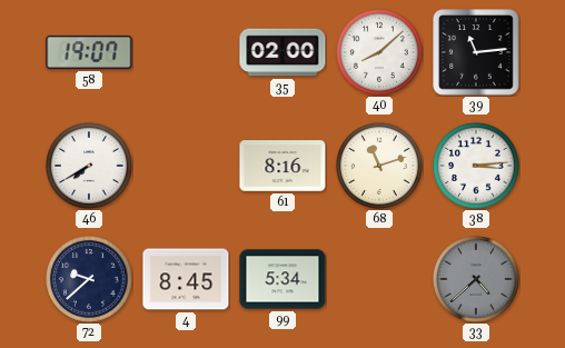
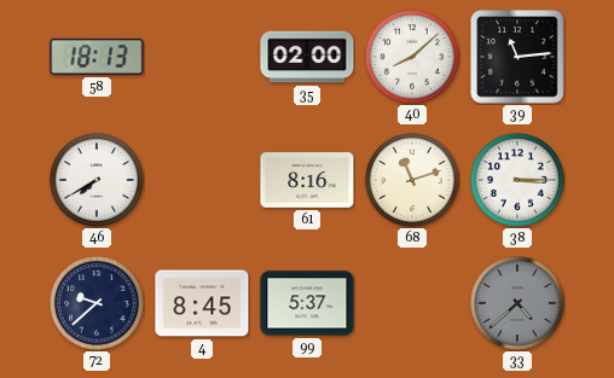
58: 19:07 -> 18:13
38: 3:14 -> 3:15
99: 5:34 -> 5:37
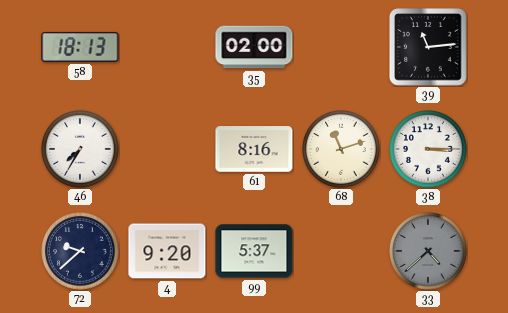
40: 8:08 -> none
46: 7:40 -> 7:35
4: 8:45 -> 9:20
